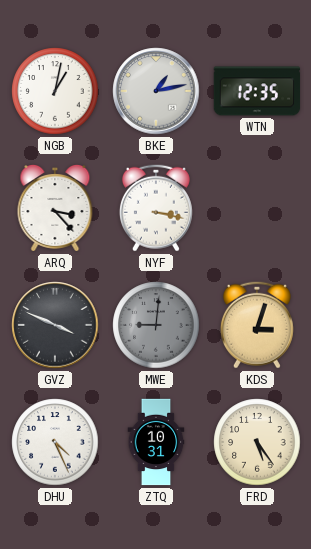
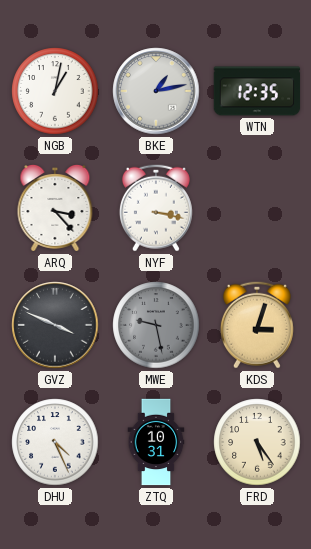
MWE: 9:01 -> 9:28
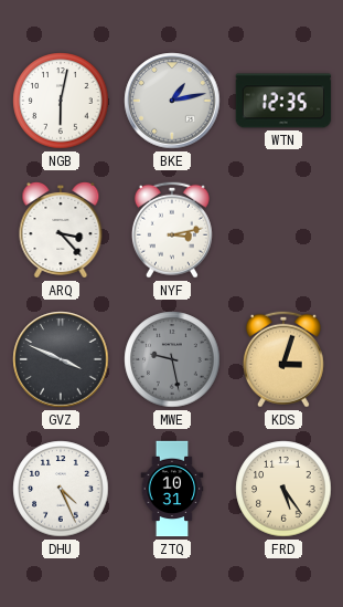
NGB: 1:02 -> 6:02
NYF: 3:17 -> 3:13
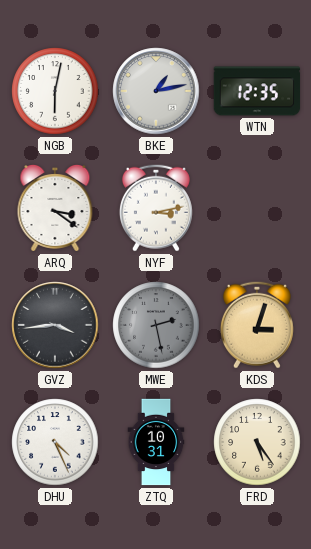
ARQ: 3:23 -> 3:21
GVZ: 3:49 -> 3:44
MWE: 9:28 -> 2:28
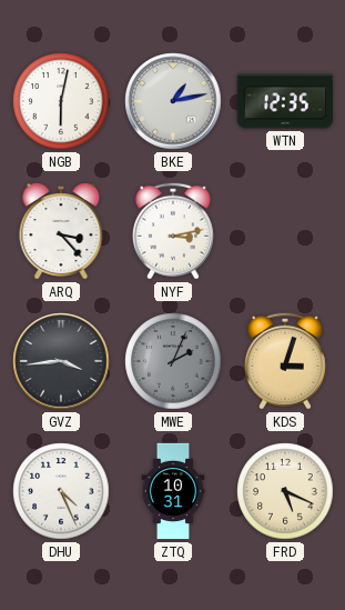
ARQ: 3:21 -> 3:23
MWE: 2:28 -> 2:04
FRD: 5:24 -> 5:19
